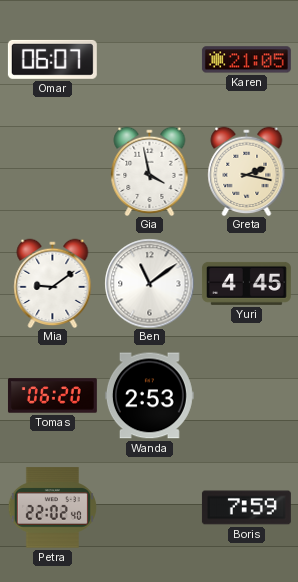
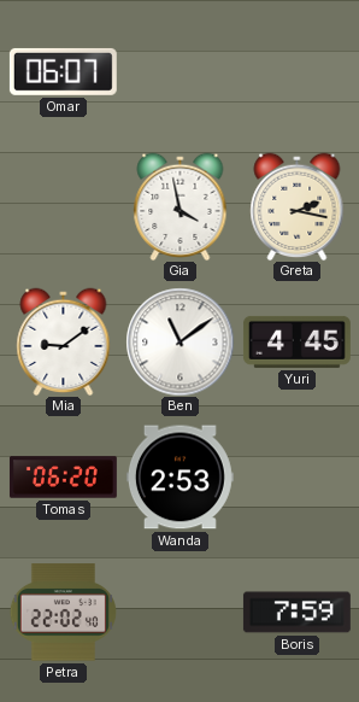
Karen: 21:05 -> none
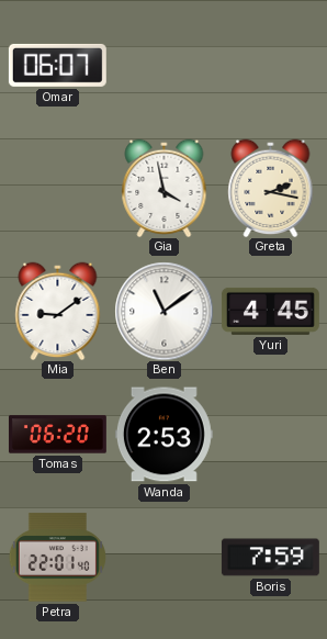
Petra: 22:02 -> 22:01
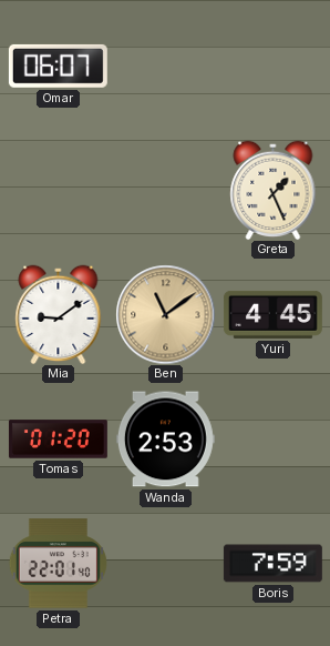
Gia: 3:58 -> none
Greta: 2:17 -> 1:26
Ben dial: white -> champagne
Tomas: 06:20 -> 01:20
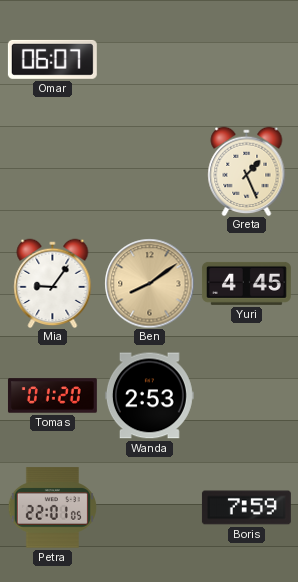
Mia: 9:09 -> 9:06
Ben: 11:09 -> 8:09
Petra: 22:01:40 -> 22:01:05
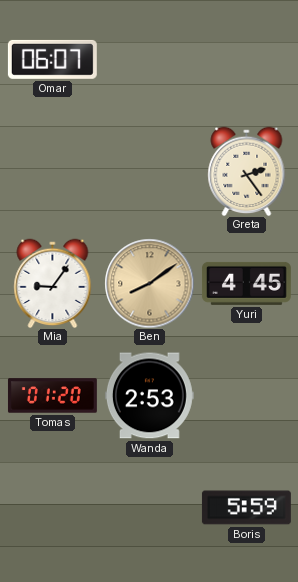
Greta: 1:26 -> 2:24
Petra: 22:01 -> none
Boris: 7:59 -> 5:59
